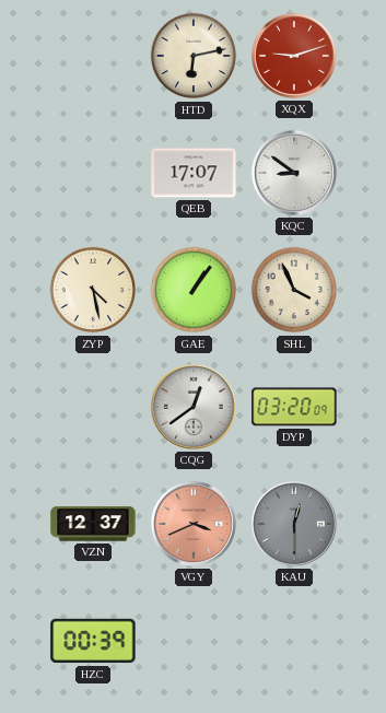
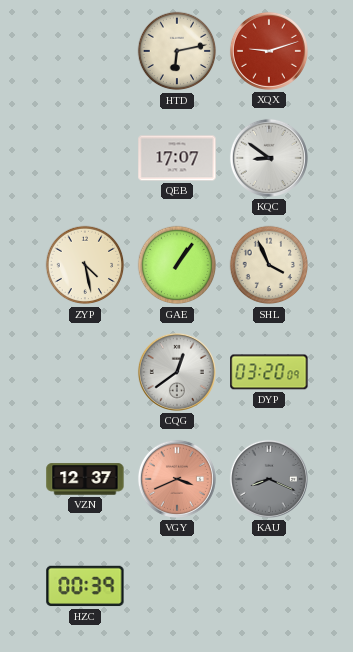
KAU: 12:30 -> 8:19
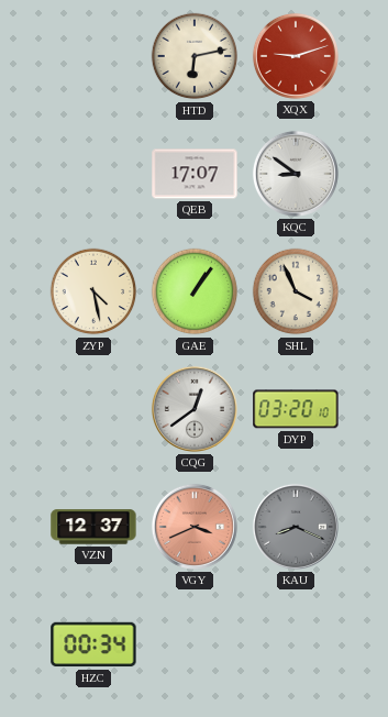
DYP: 03:20:09 -> 03:20:10
HZC: 00:39 -> 00:34
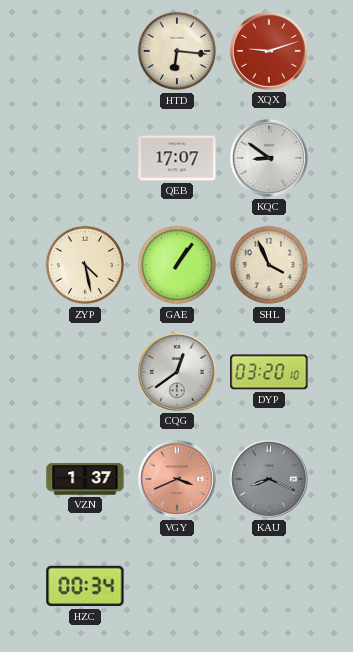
HTD: 6:13 -> 6:16
VZN: 12:37 -> 1:37
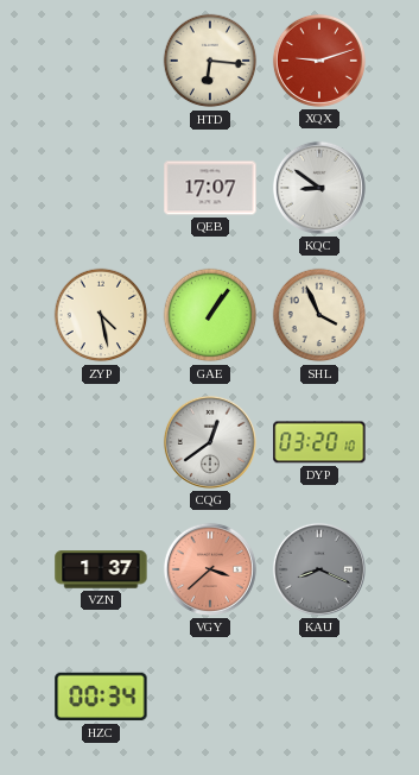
VGY: 3:41 -> 3:38
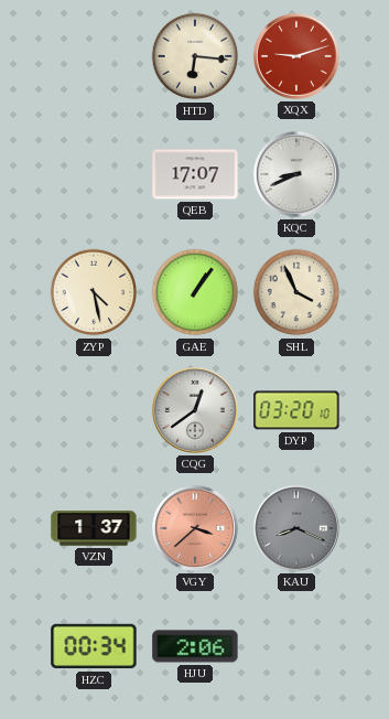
KQC: 8:51 -> 8:41
HJU: none -> 2:06
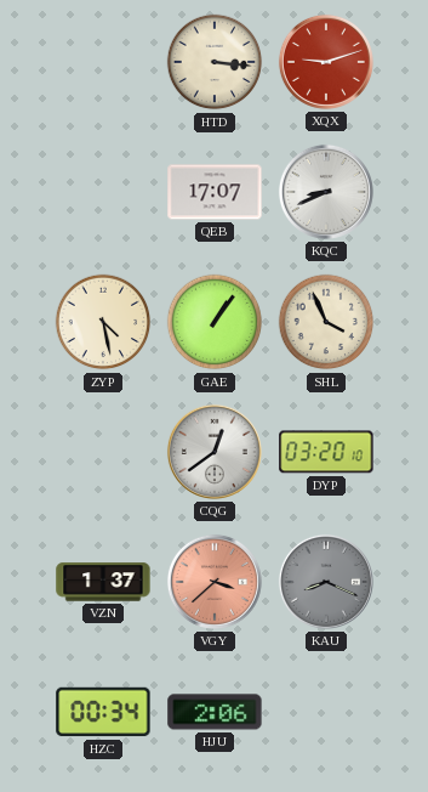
HTD: 6:16 -> 3:16
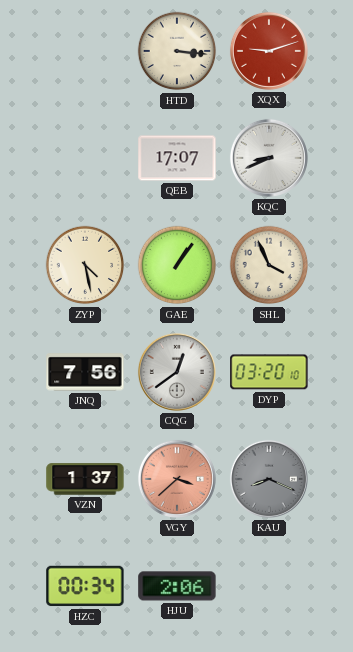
JNQ: none -> 7:56
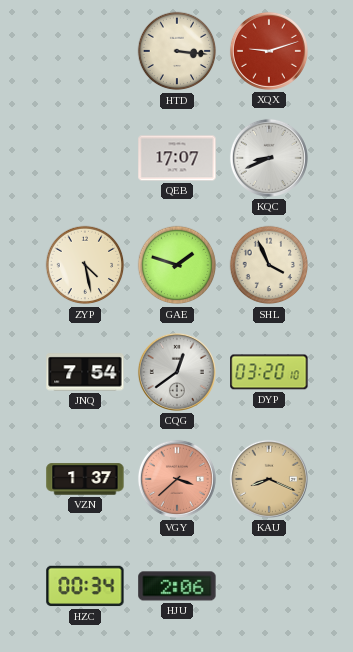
GAE: 1:06 -> 1:48
JNQ: 7:56 -> 7:54
KAU dial: grey -> champagne
